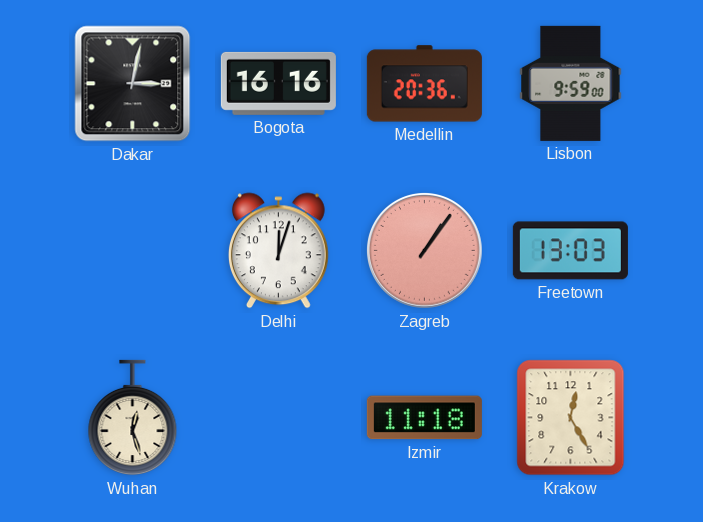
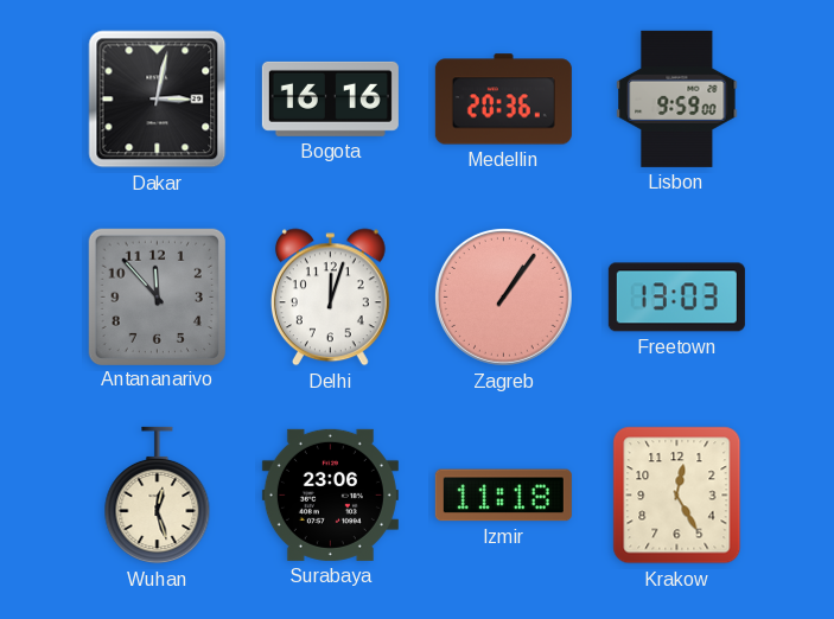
Antananarivo: none -> 11:53
Surabaya: none -> 23:06
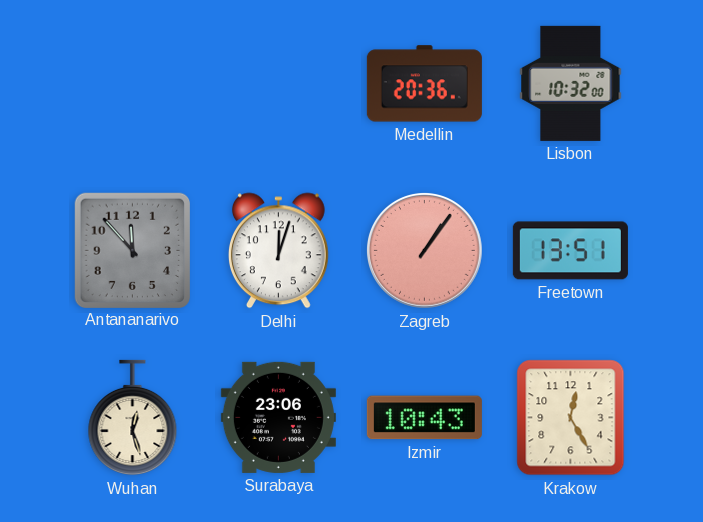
Dakar: 3:02 -> none
Bogota: 16:16 -> none
Lisbon: 9:59 -> 10:32
Freetown: 13:03 -> 13:51
Izmir: 11:18 -> 10:43
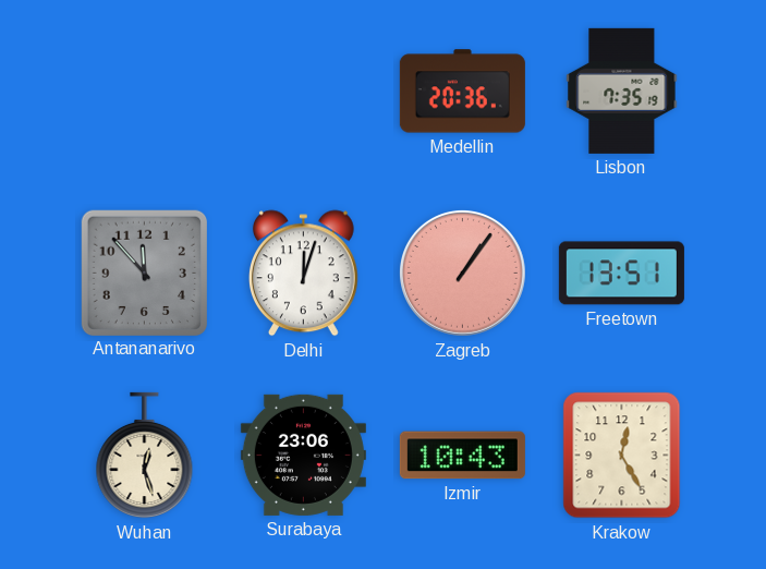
Lisbon: 10:32 -> 7:35
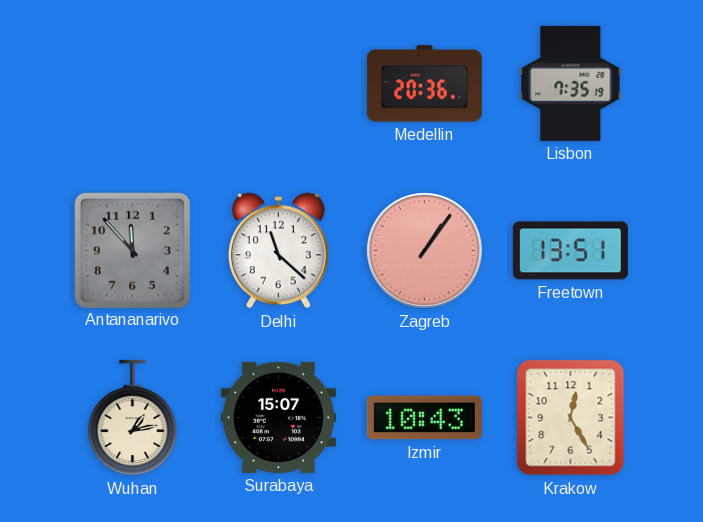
Delhi: 12:03 -> 11:22
Wuhan: 12:27 -> 1:13
Surabaya: 23:06 -> 15:07
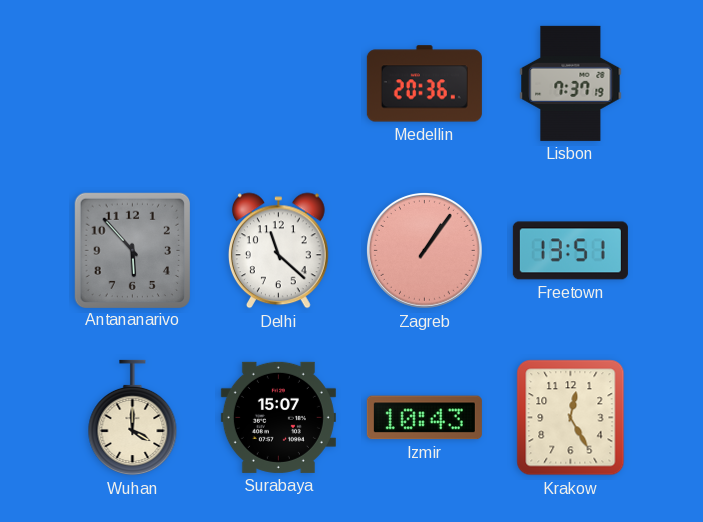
Lisbon: 7:35 -> 7:37
Antananarivo: 11:53 -> 5:53
Wuhan: 1:13 -> 4:00
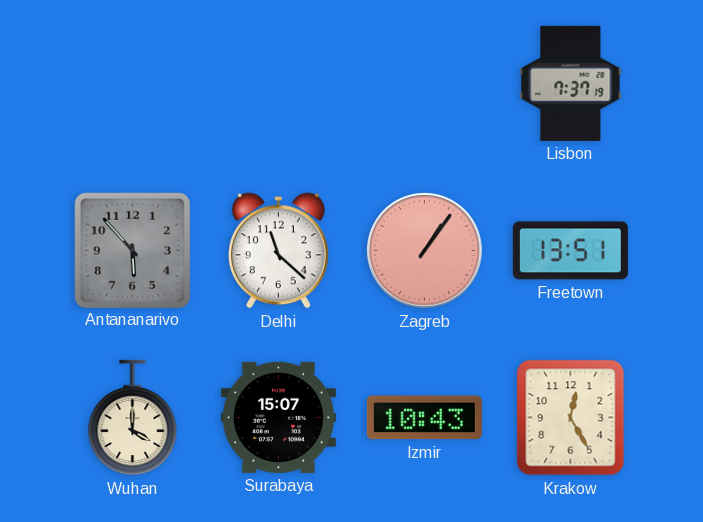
Medellin: 20:36 -> none
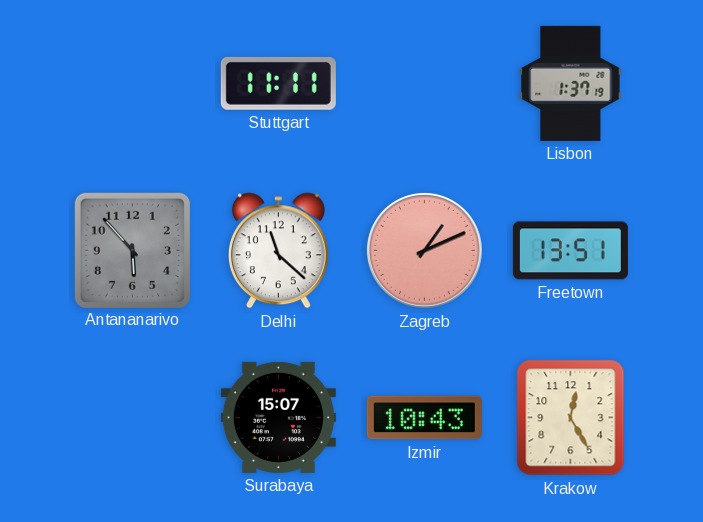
Stuttgart: none -> 11:11
Lisbon: 7:37 -> 1:37
Zagreb: 1:06 -> 1:11
Wuhan: 4:00 -> none
